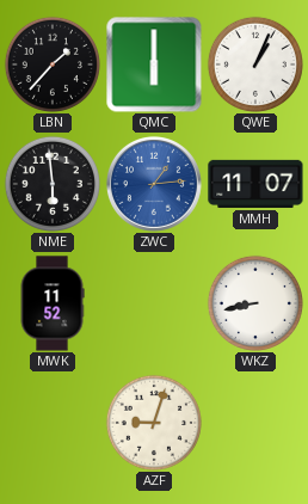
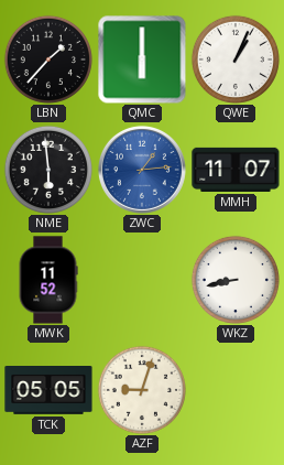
TCK: none -> 05:05
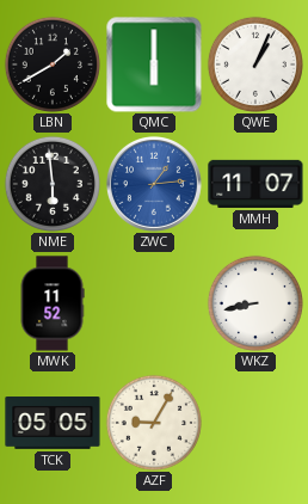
LBN: 1:37 -> 1:40
AZF: 9:03 -> 9:05
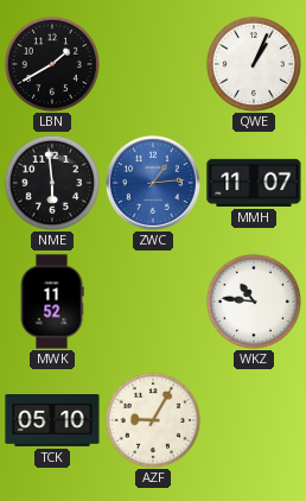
QMC: 6:00 -> none
WKZ: 8:43 -> 10:46
TCK: 05:05 -> 05:10
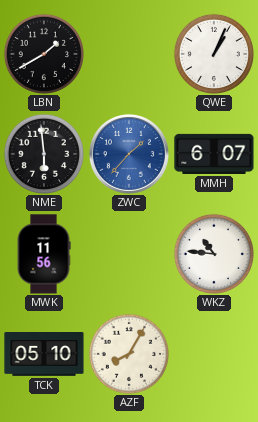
ZWC: 1:14 -> 1:37
MMH: 11:07 -> 6:07
MWK: 11:52 -> 11:56
AZF: 9:05 -> 8:05
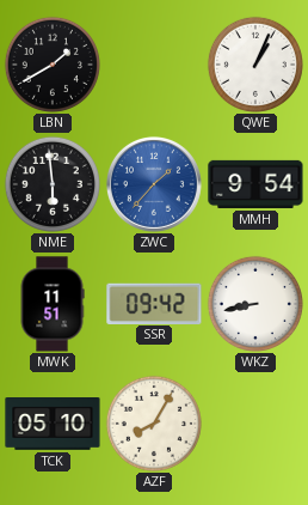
MMH: 6:07 -> 9:54
MWK: 11:56 -> 11:51
SSR: none -> 09:42
WKZ: 10:46 -> 8:43
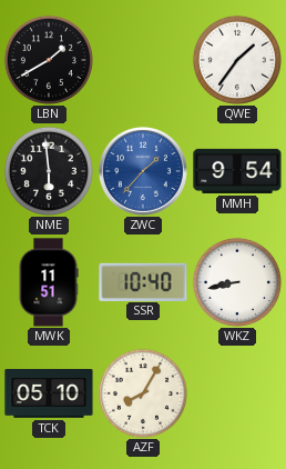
QWE: 1:04 -> 1:36
SSR: 09:42 -> 10:40
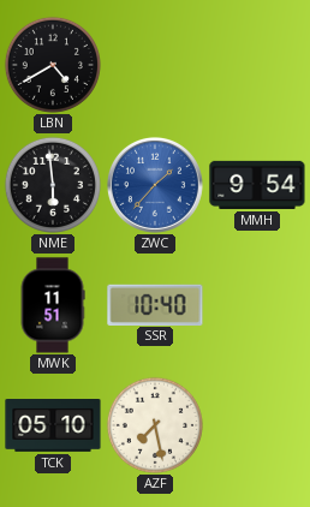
LBN: 1:40 -> 4:40
QWE: 1:36 -> none
WKZ: 8:43 -> none
AZF: 8:05 -> 7:28
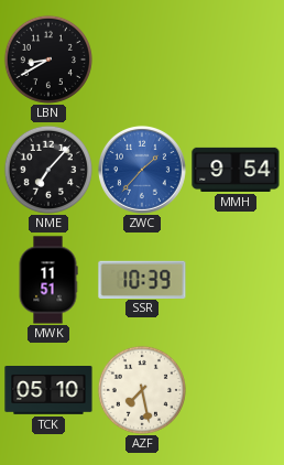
LBN: 4:40 -> 8:40
NME: 5:59 -> 7:07
SSR: 10:40 -> 10:39
